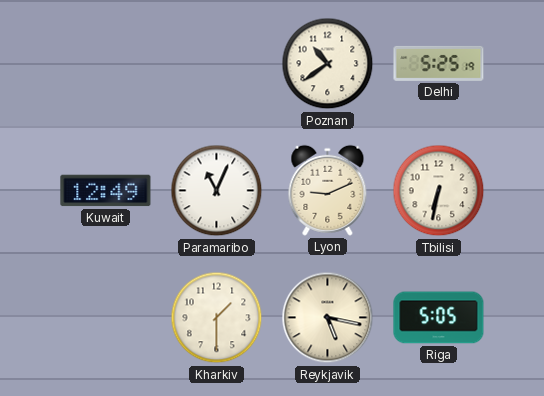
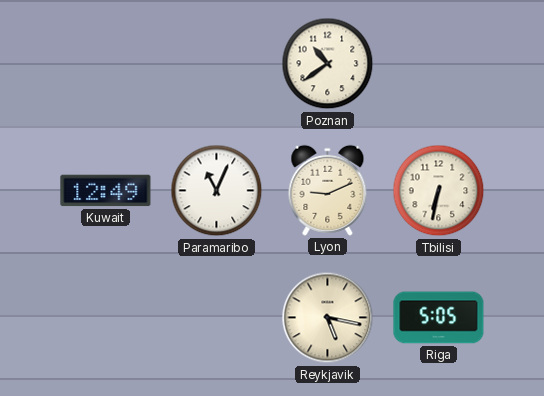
Delhi: 5:25 -> none
Kharkiv: 1:30 -> none
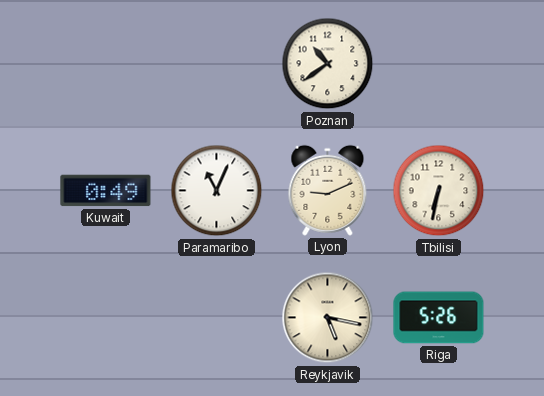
Kuwait: 12:49 -> 0:49
Riga: 5:05 -> 5:26
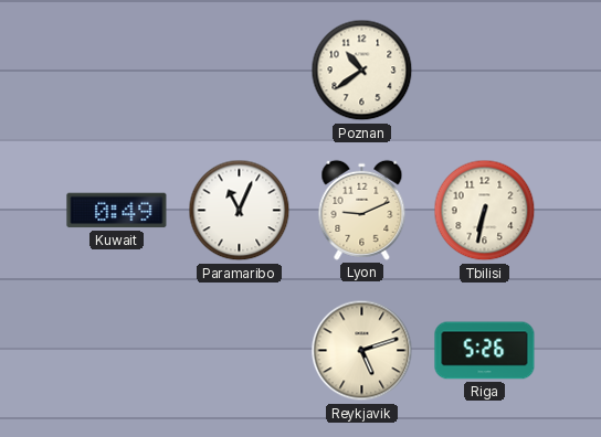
Reykjavik: 5:17 -> 5:12
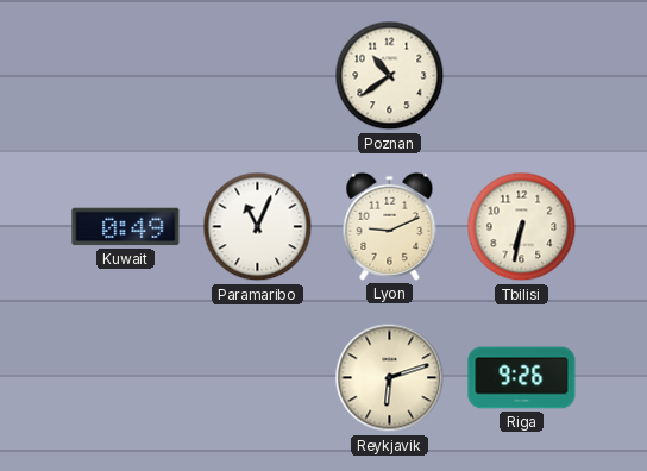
Reykjavik: 5:12 -> 6:12
Riga: 5:26 -> 9:26
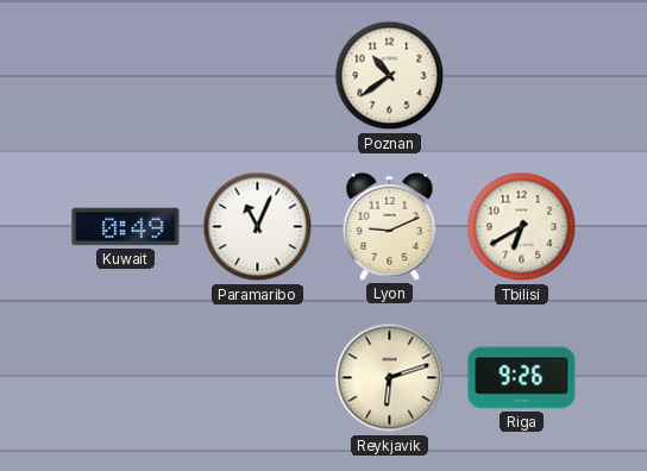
Tbilisi: 6:32 -> 6:40
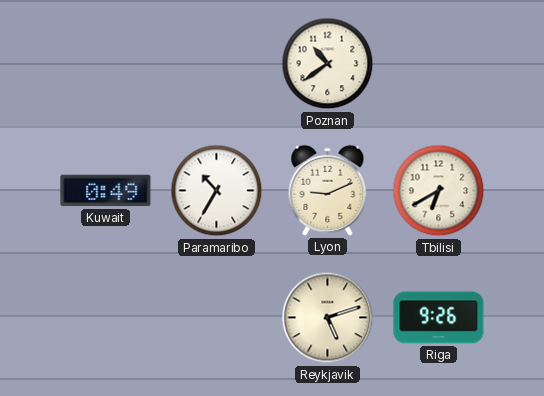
Paramaribo: 11:04 -> 10:35
Reykjavik: 6:12 -> 5:12
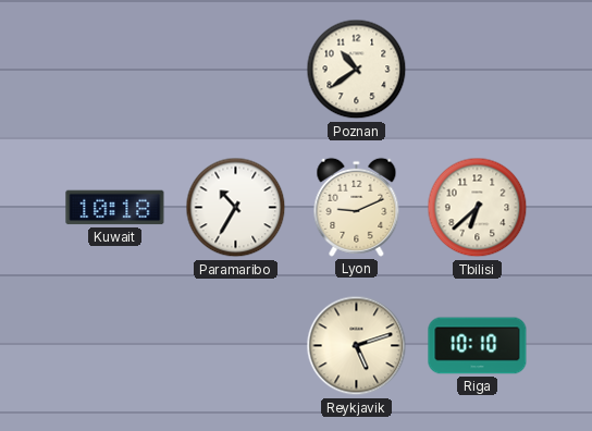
Kuwait: 0:49 -> 10:18
Tbilisi: 6:40 -> 6:38
Riga: 9:26 -> 10:10
